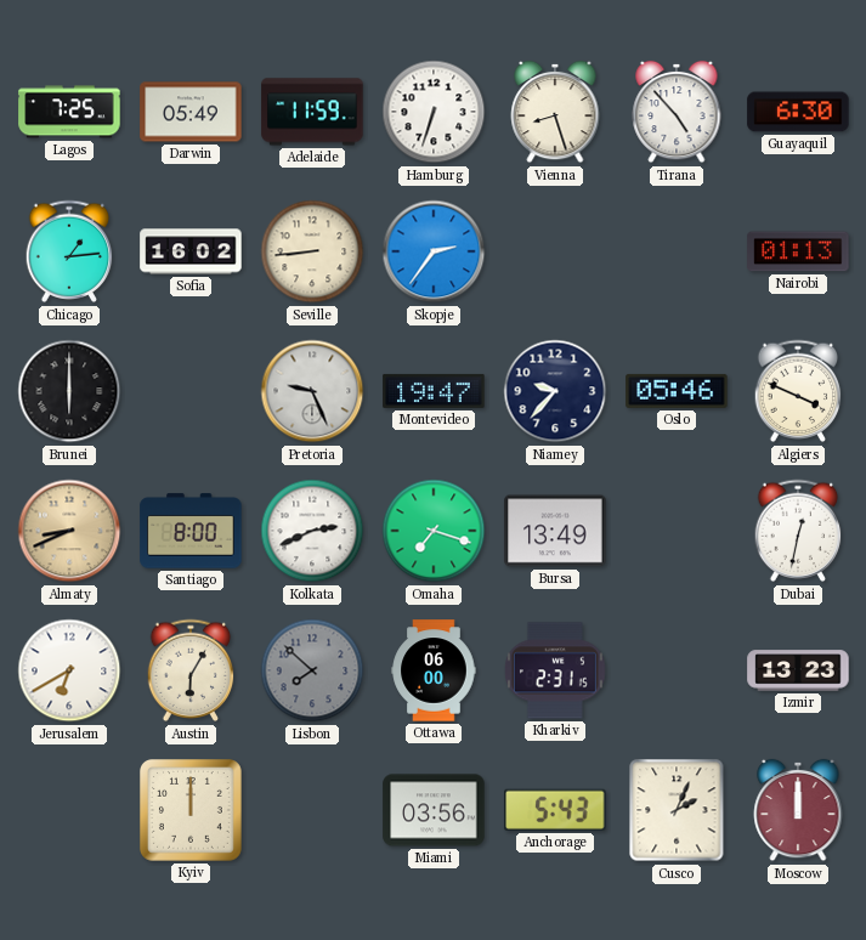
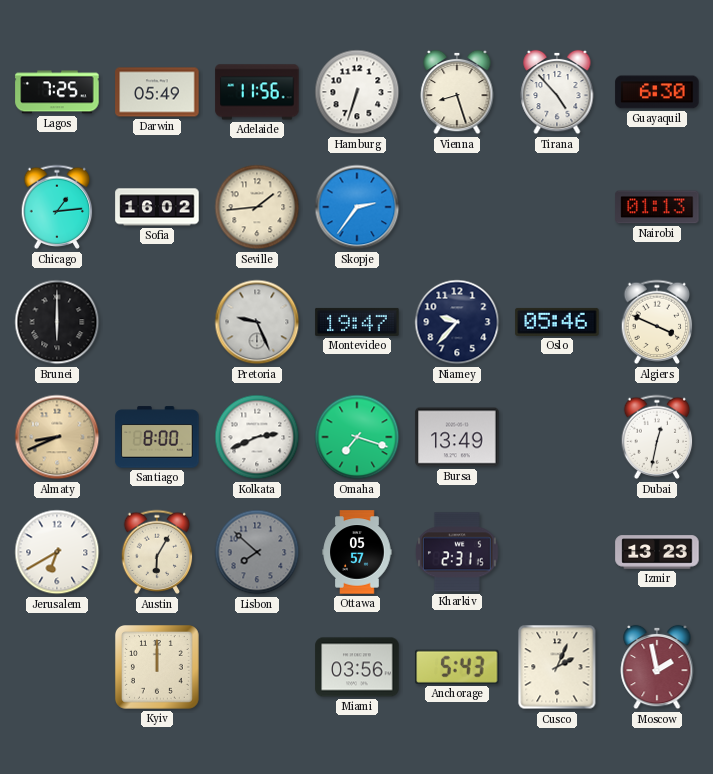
Adelaide: 11:59 -> 11:56
Seville: 8:44 -> 1:44
Ottawa: 06:00 -> 05:57
Moscow: 12:00 -> 1:58
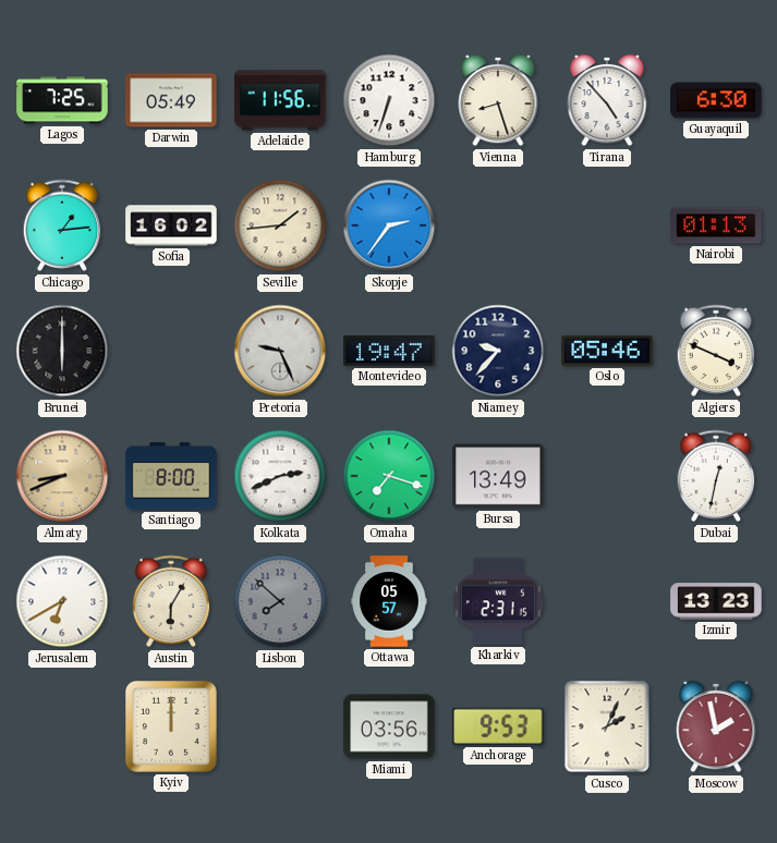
Anchorage: 5:43 -> 9:53
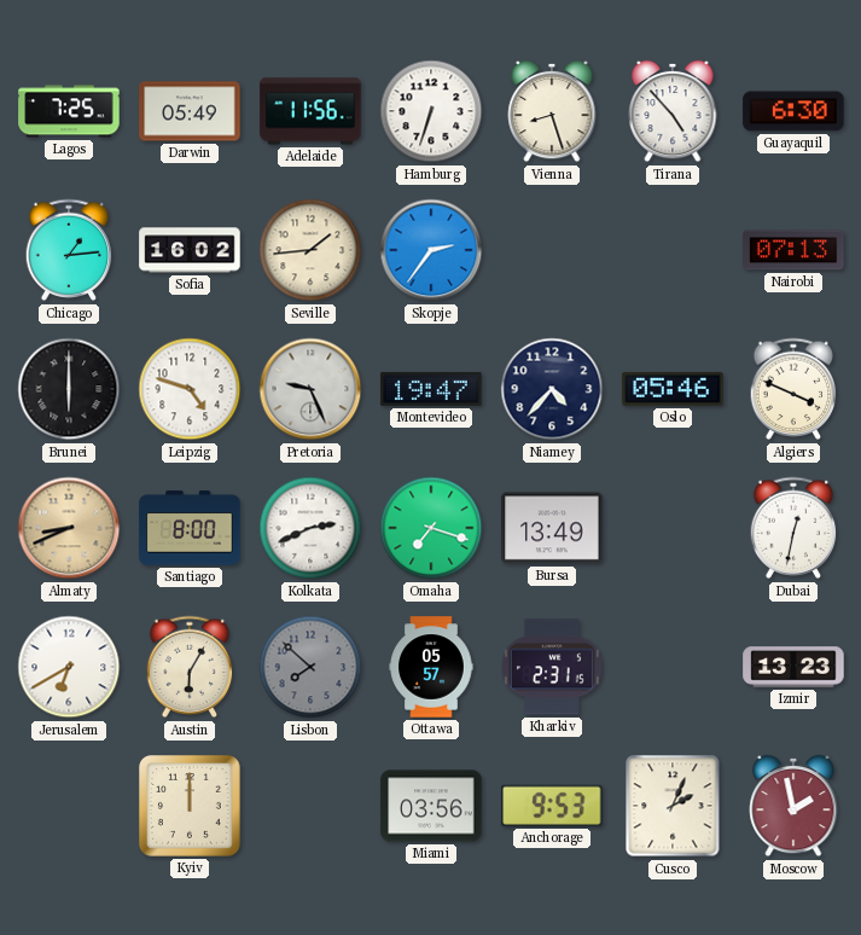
Nairobi: 01:13 -> 07:13
Leipzig: none -> 4:48
Niamey: 9:37 -> 4:37
